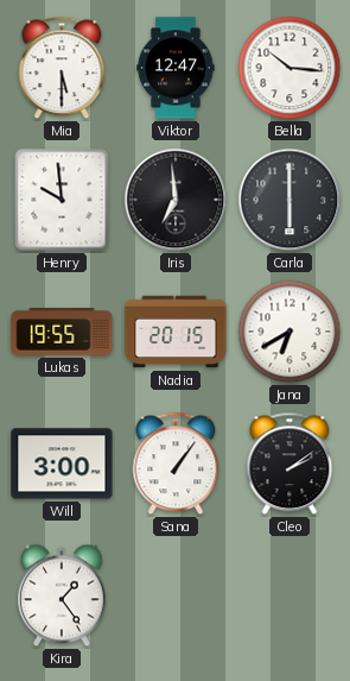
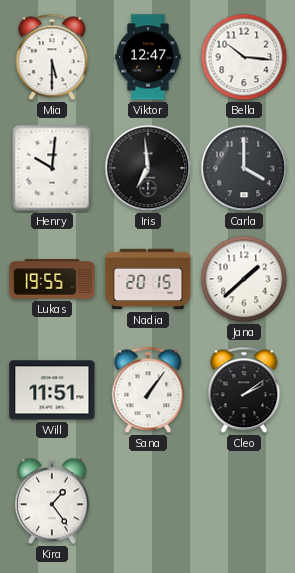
Henry: 9:59 -> 10:01
Carla: 6:00 -> 4:00
Jana: 6:40 -> 1:38
Will: 3:00 -> 11:51
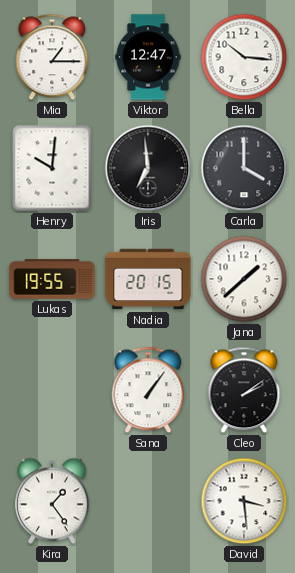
Mia: 5:30 -> 1:15
Will: 11:51 -> none
David: none -> 3:29
